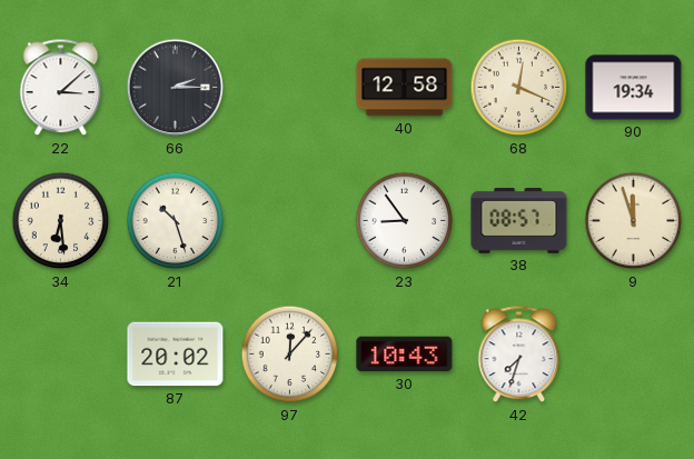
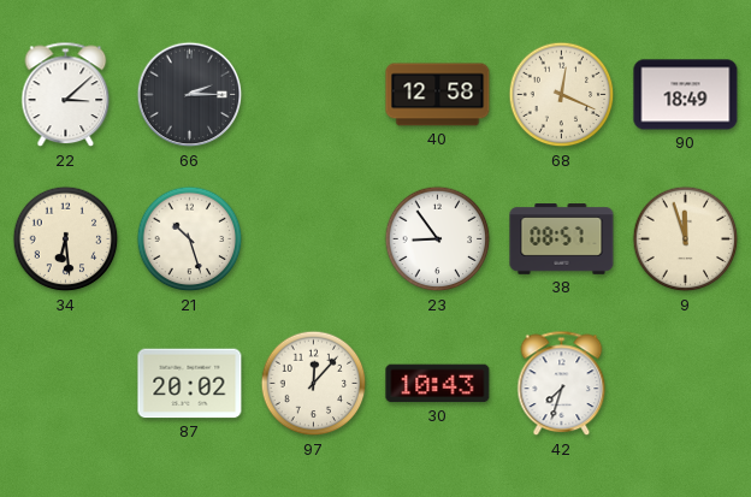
90: 19:34 -> 18:49
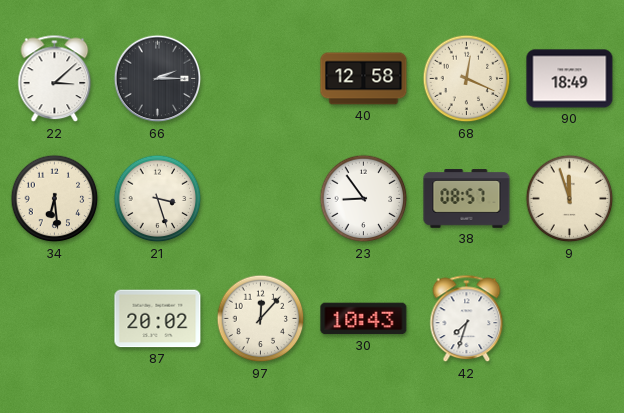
21: 10:27 -> 3:27
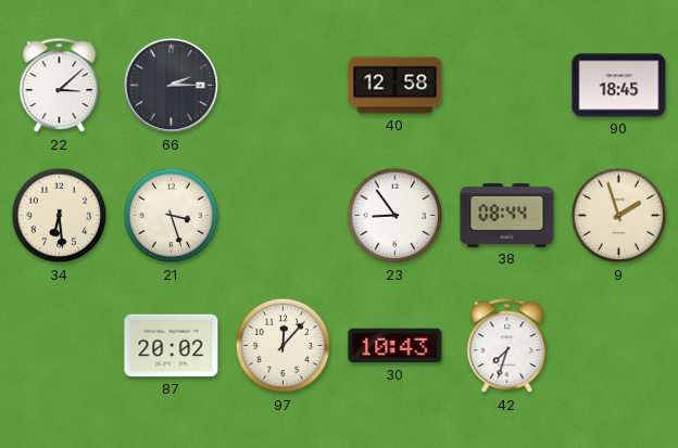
68: 12:19 -> none
90: 18:49 -> 18:45
38: 08:57 -> 08:44
9: 11:57 -> 1:57
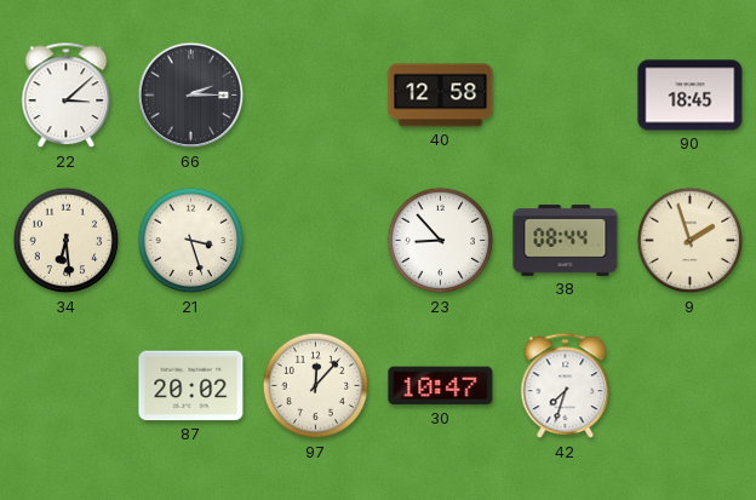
23: 8:54 -> 8:53
30: 10:43 -> 10:47
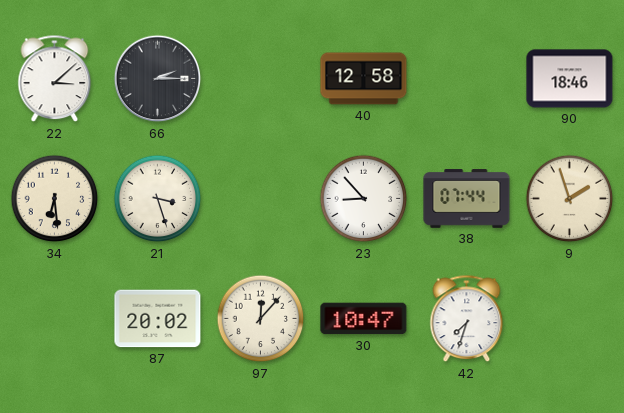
90: 18:45 -> 18:46
38: 08:44 -> 07:44
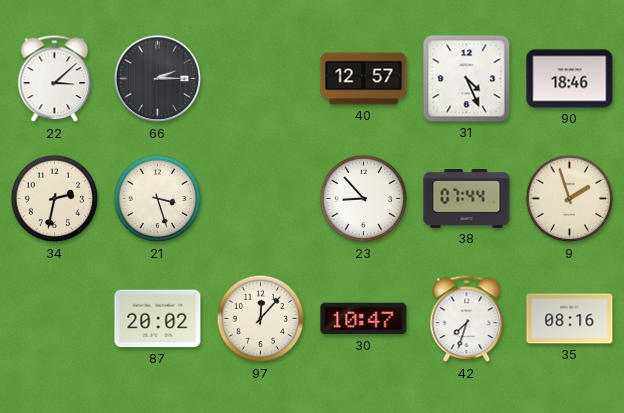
40: 12:58 -> 12:57
31: none -> 4:26
34: 6:29 -> 2:32
35: none -> 08:16
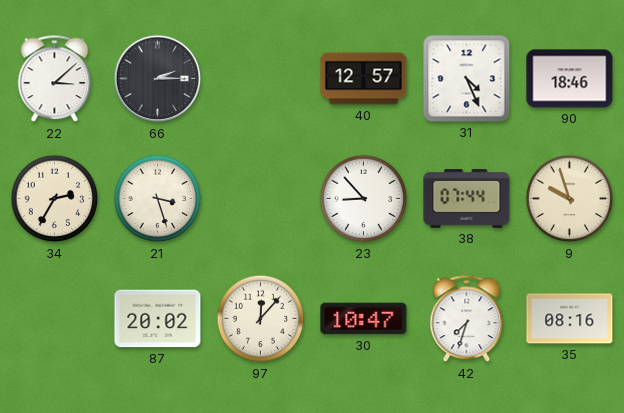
34: 2:32 -> 2:35
9: 1:57 -> 9:57
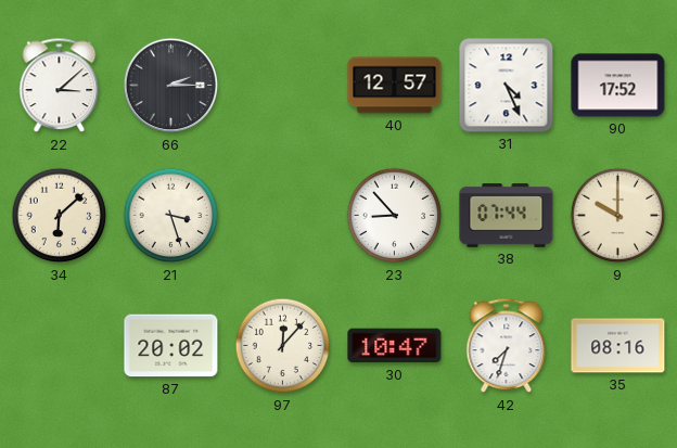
90: 18:46 -> 17:52
34: 2:35 -> 6:08
9: 9:57 -> 10:00
